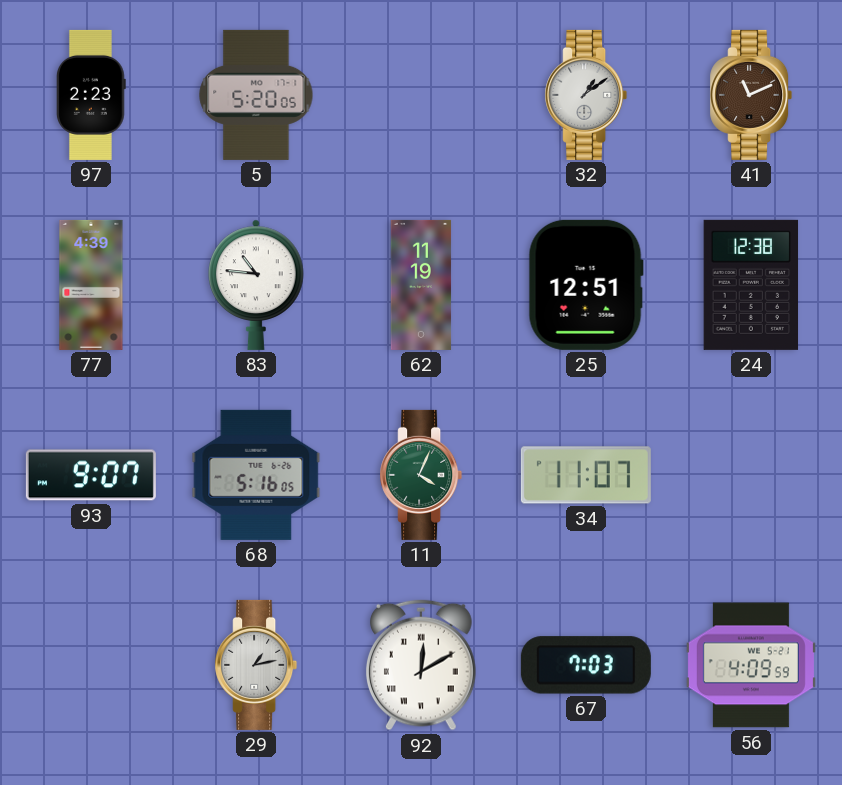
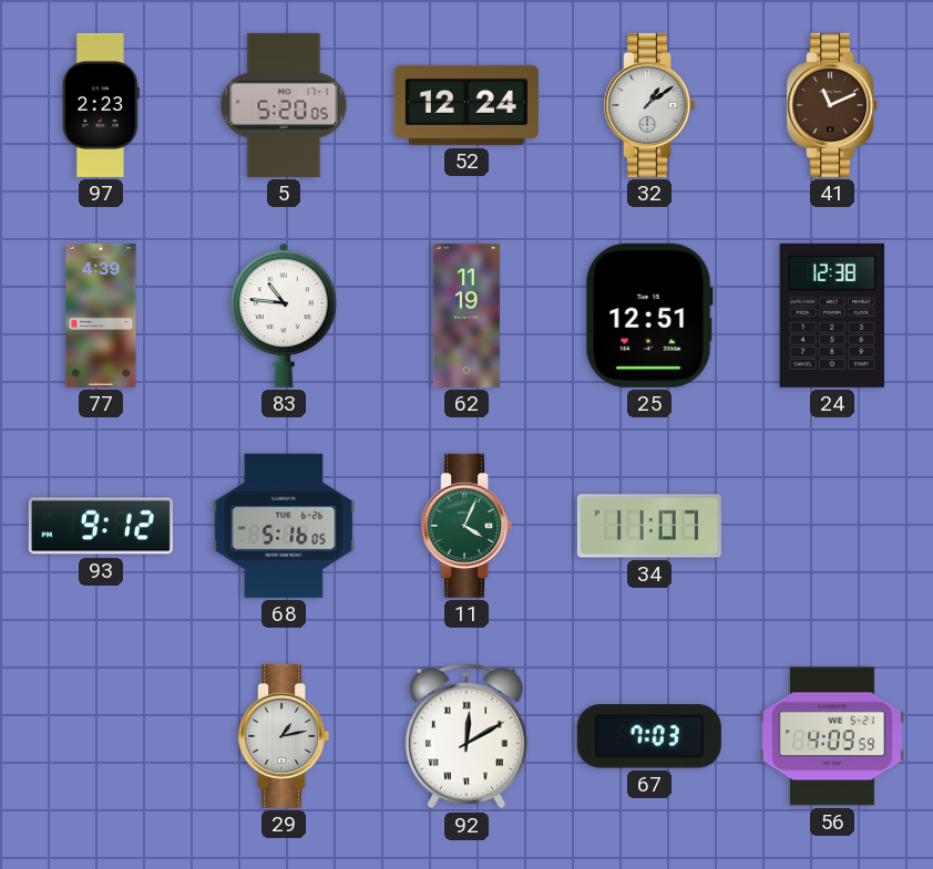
52: none -> 12:24
93: 9:07 -> 9:12
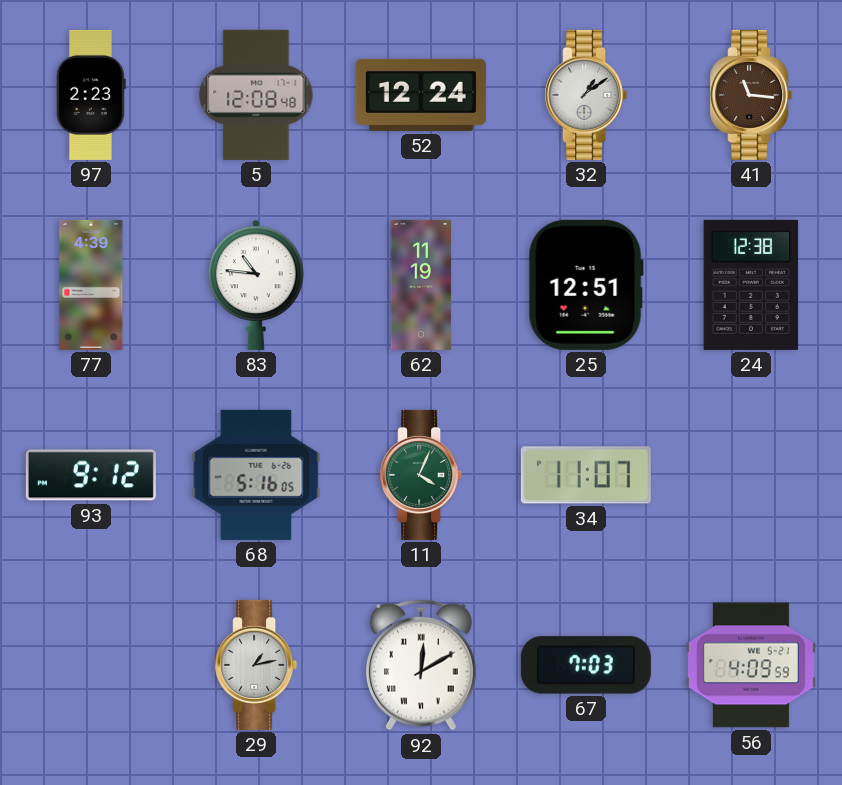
5: 5:20 -> 12:08
41: 11:11 -> 11:16
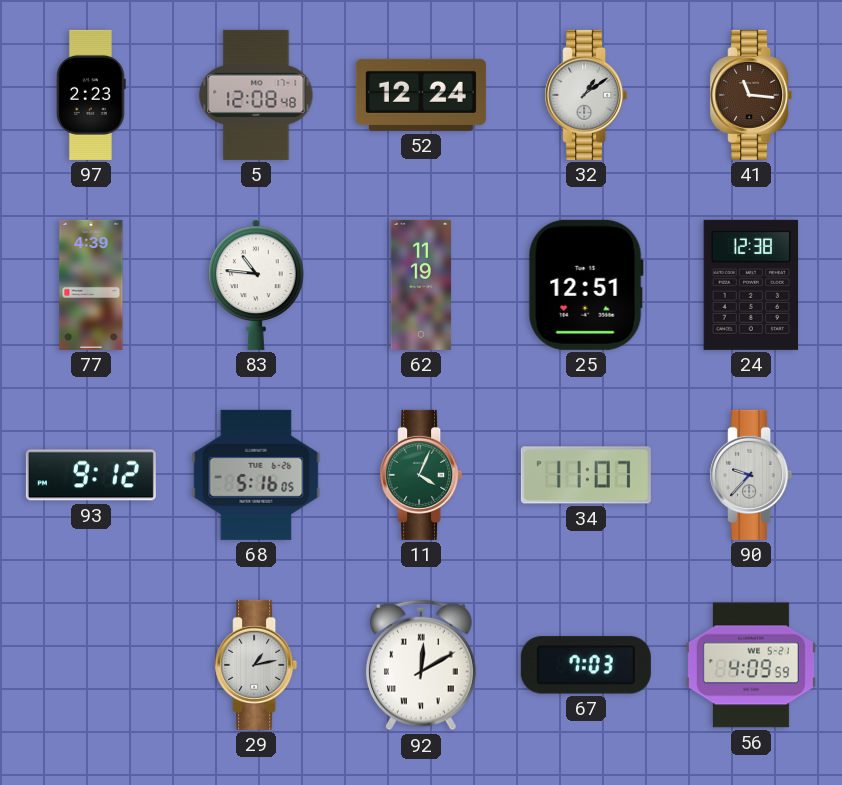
90: none -> 9:37
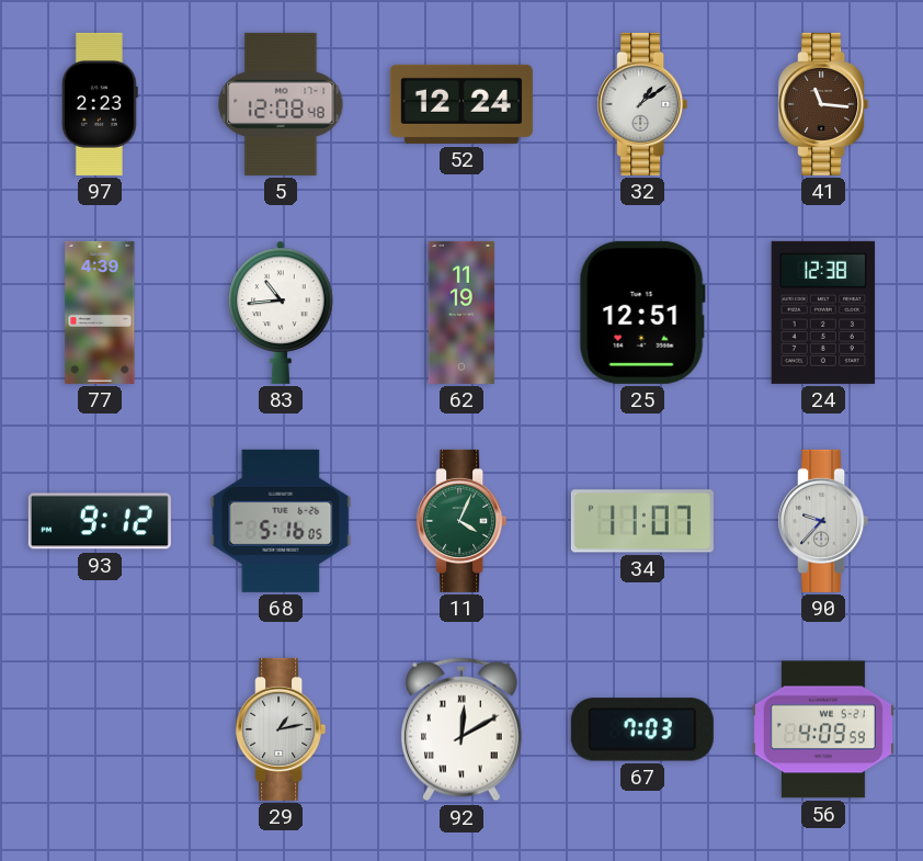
83: 10:46 -> 10:44
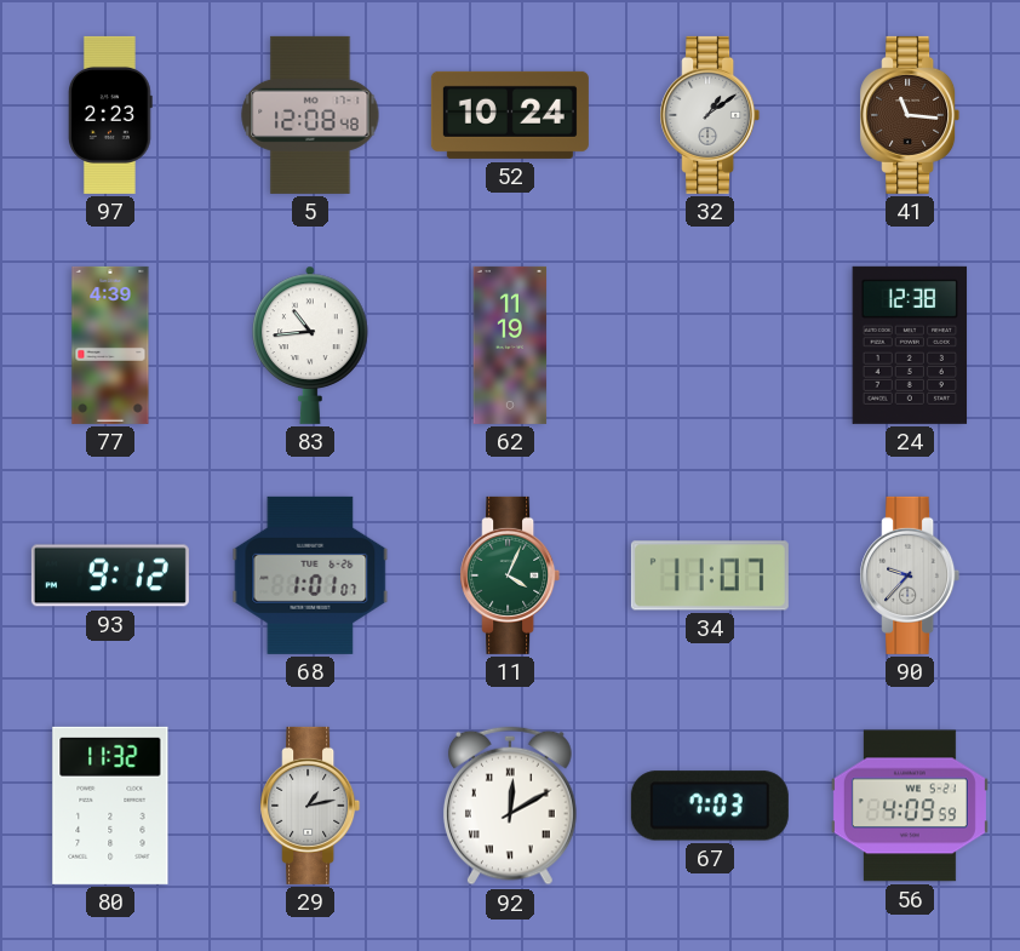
52: 12:24 -> 10:24
25: 12:51 -> none
68: 5:16 -> 1:01
80: none -> 11:32
